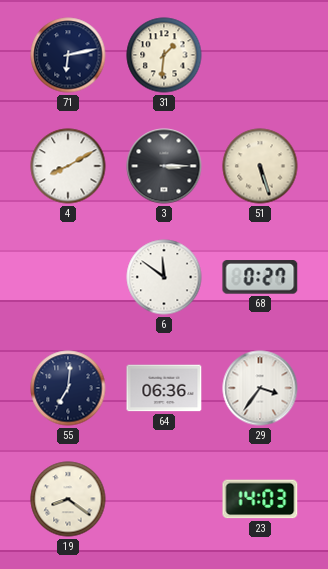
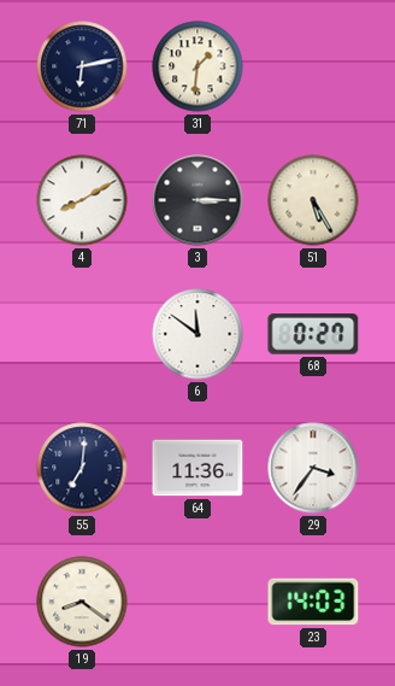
51: 5:27 -> 5:25
64: 06:36 -> 11:36
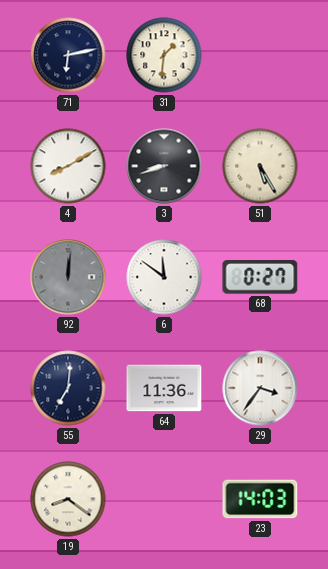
3: 3:15 -> 8:42
92: none -> 12:01
